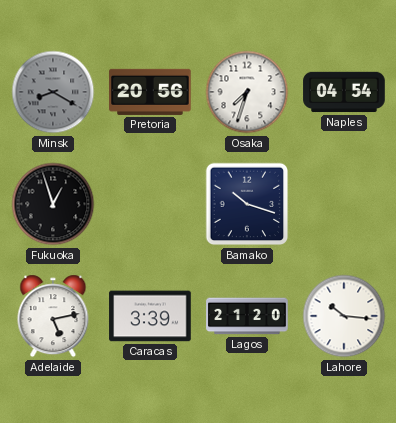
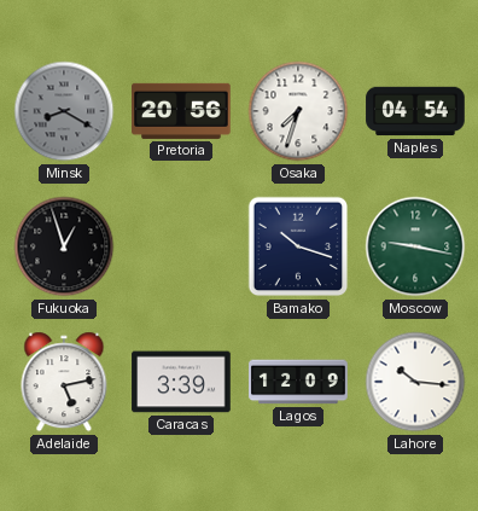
Moscow: none -> 9:17
Lagos: 21:20 -> 12:09
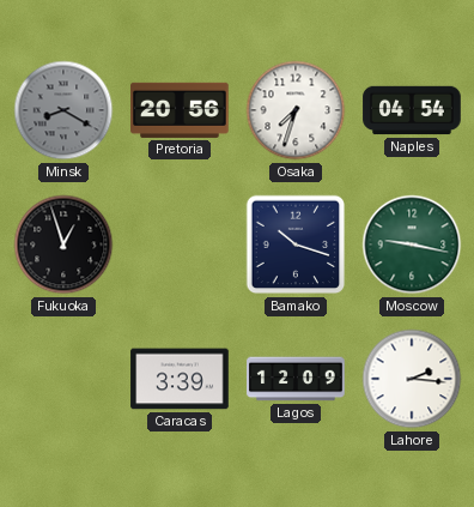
Adelaide: 5:13 -> none
Lahore: 10:16 -> 2:16
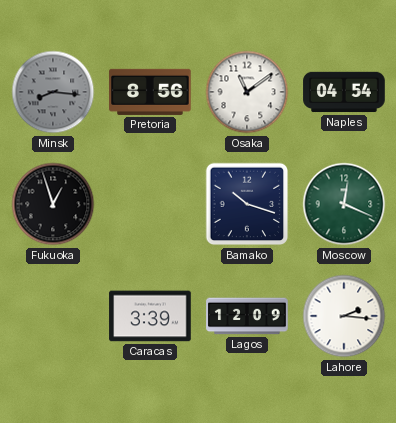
Minsk: 8:20 -> 8:16
Pretoria: 20:56 -> 8:56
Osaka: 7:33 -> 11:09
Moscow: 9:17 -> 12:19
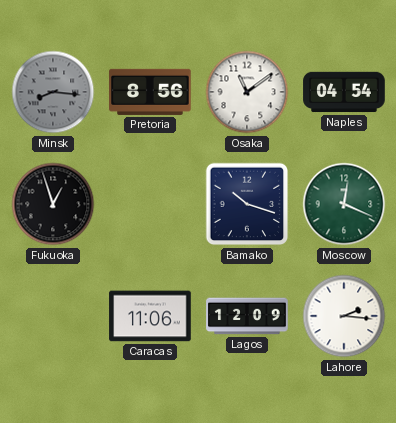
Caracas: 3:39 -> 11:06
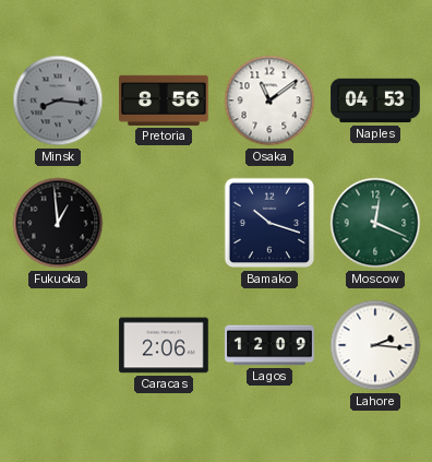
Naples: 04:54 -> 04:53
Fukuoka: 12:57 -> 12:59
Caracas: 11:06 -> 2:06
